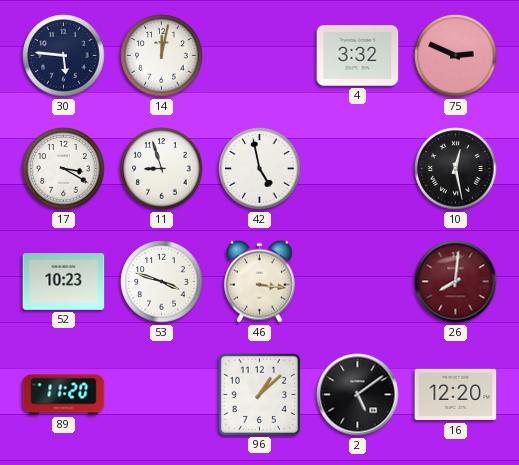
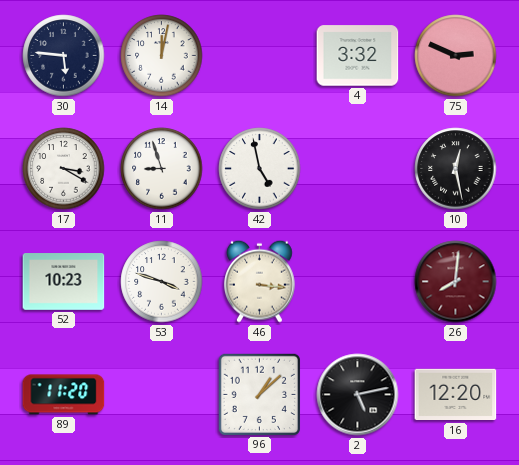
2: 5:09 -> 5:13
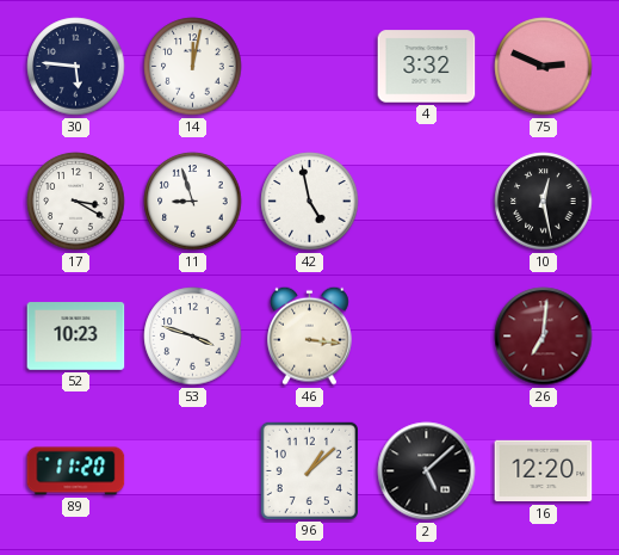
26: 8:01 -> 7:01
2: 5:13 -> 5:08
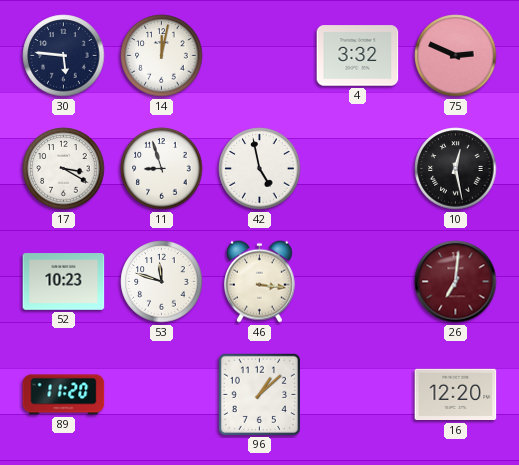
53: 3:48 -> 11:48
2: 5:08 -> none
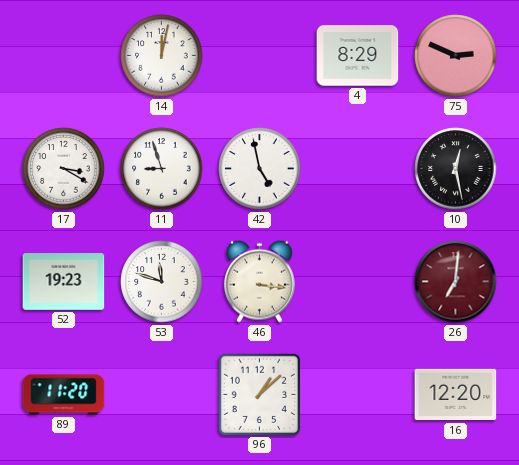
30: 5:46 -> none
4: 3:32 -> 8:29
52: 10:23 -> 19:23
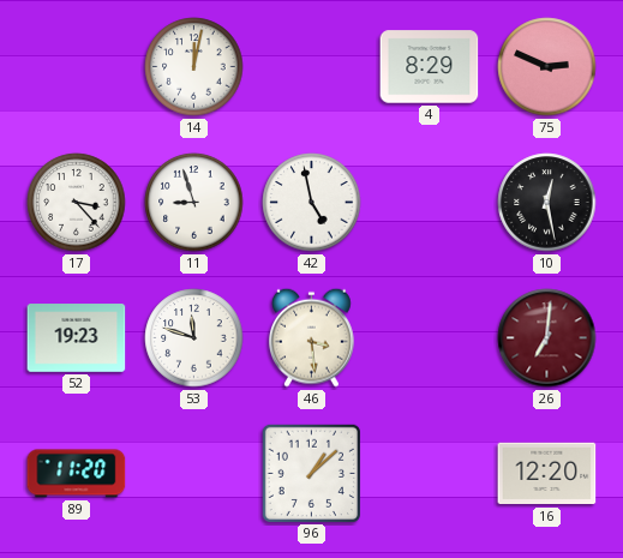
17: 3:20 -> 3:23
46: 3:16 -> 3:29
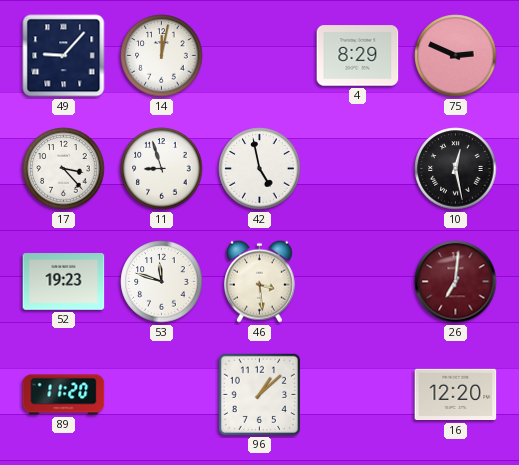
49: none -> 9:07
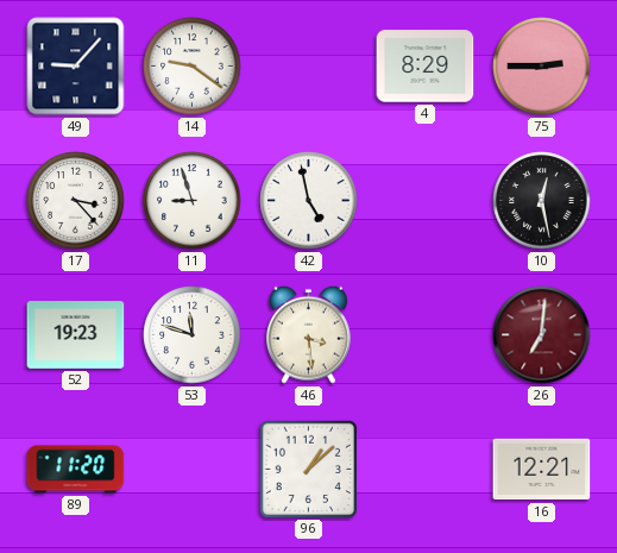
14: 12:02 -> 9:21
75: 2:49 -> 2:45
16: 12:20 -> 12:21
